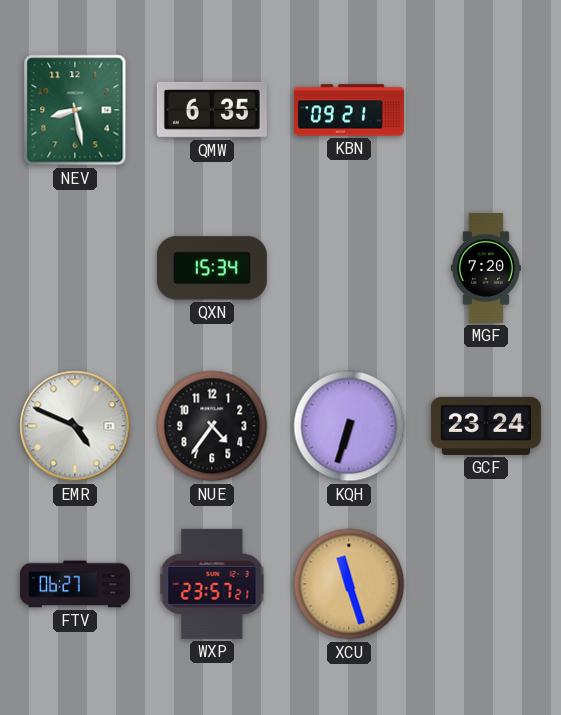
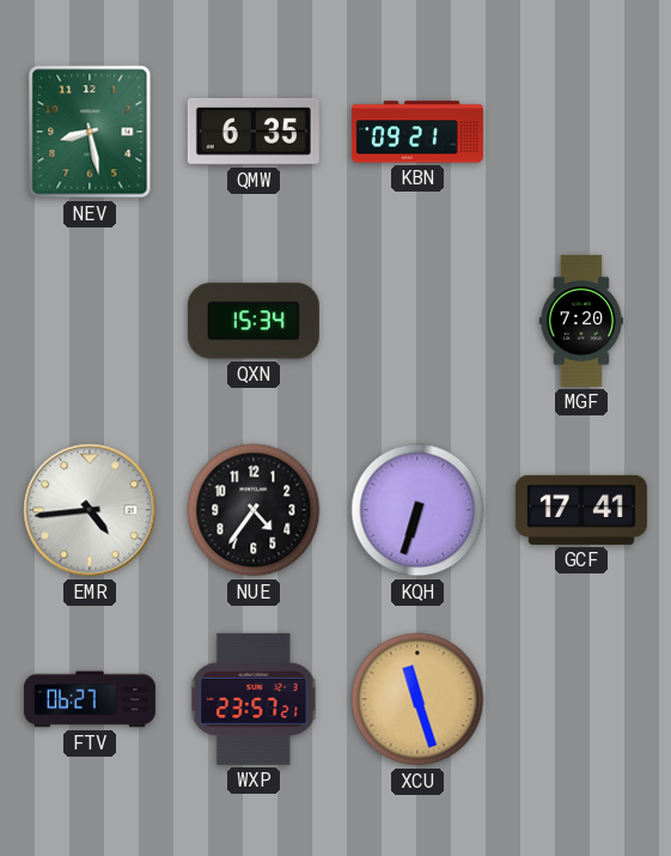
EMR: 4:49 -> 4:44
GCF: 23:24 -> 17:41
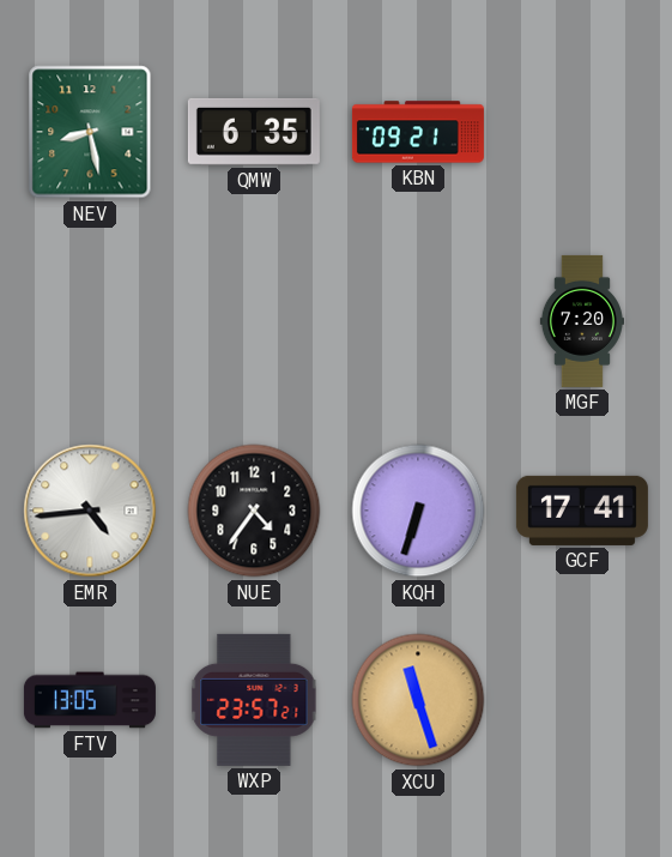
QXN: 15:34 -> none
FTV: 06:27 -> 13:05
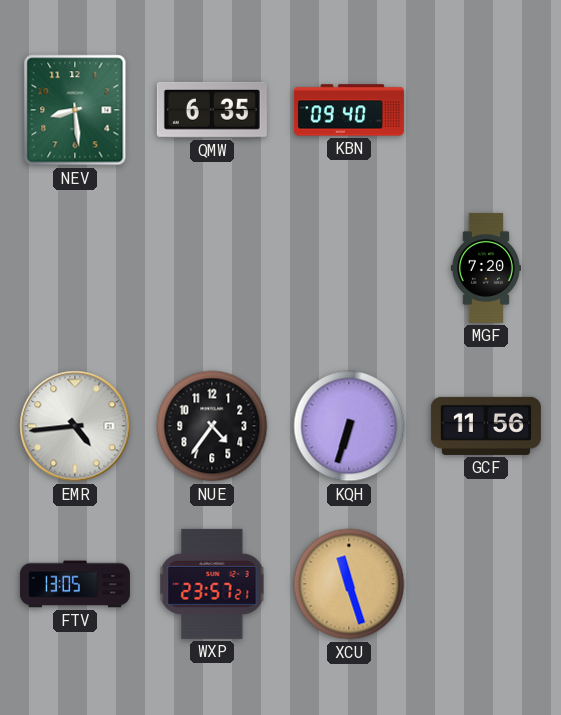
NEV: 8:28 -> 8:29
KBN: 09:21 -> 09:40
GCF: 17:41 -> 11:56
